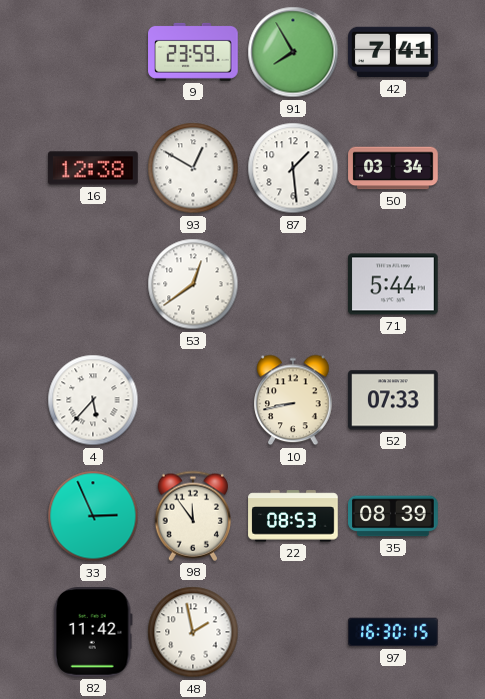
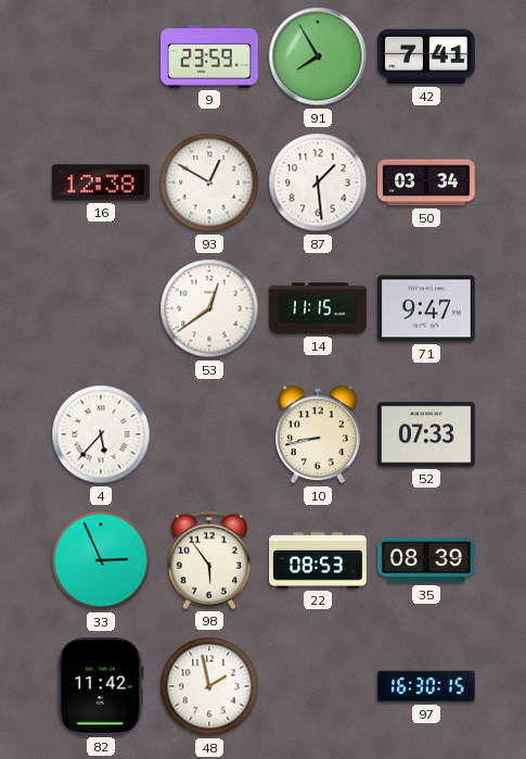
14: none -> 11:15
71: 5:44 -> 9:47
98: 11:54 -> 5:54
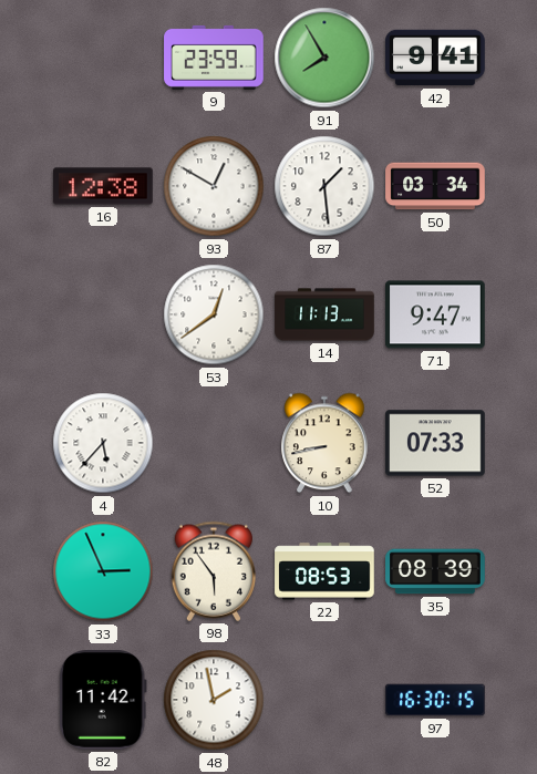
42: 7:41 -> 9:41
14: 11:15 -> 11:13
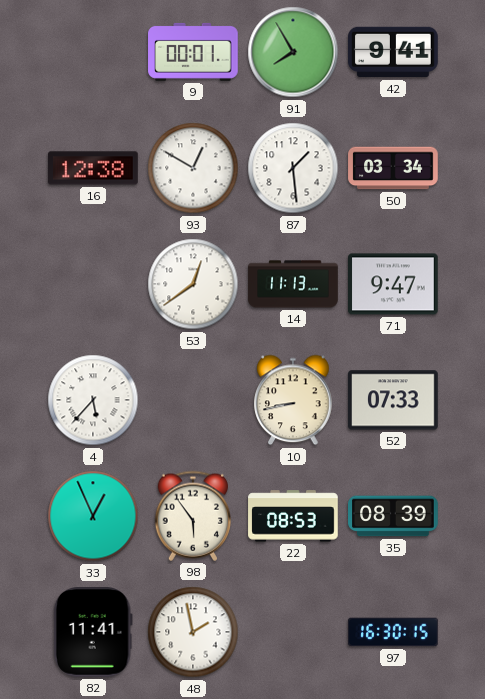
9: 23:59 -> 00:01
33: 2:56 -> 12:56
82: 11:42 -> 11:41
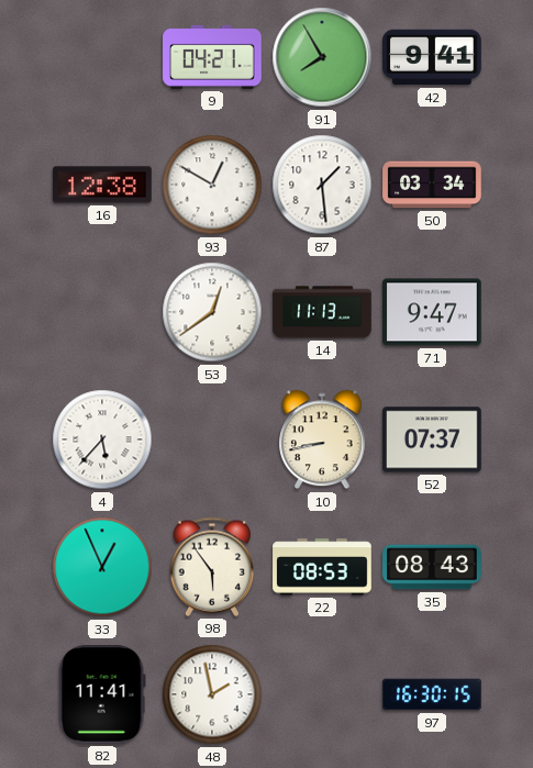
9: 00:01 -> 04:21
52: 07:33 -> 07:37
35: 08:39 -> 08:43
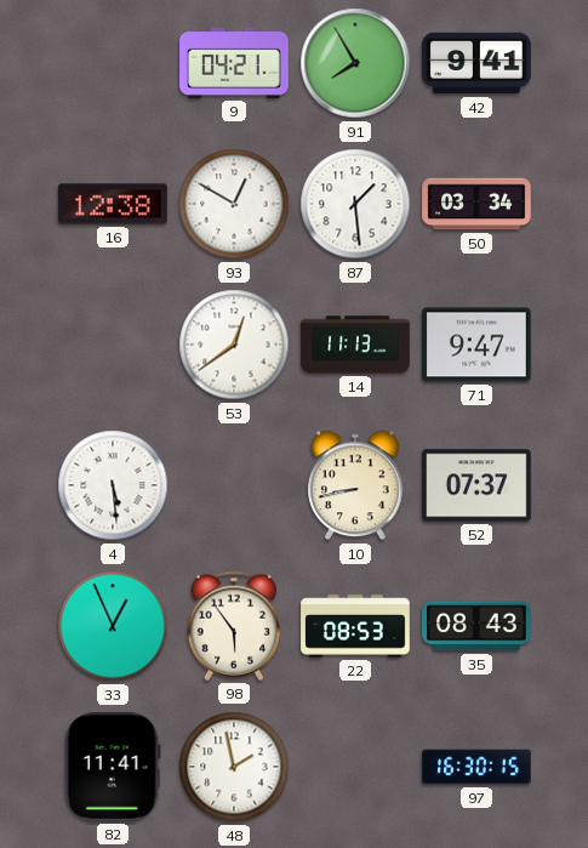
4: 5:37 -> 5:29
